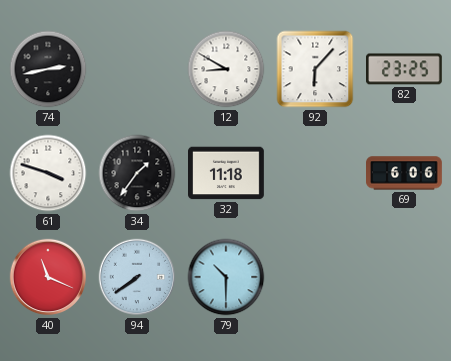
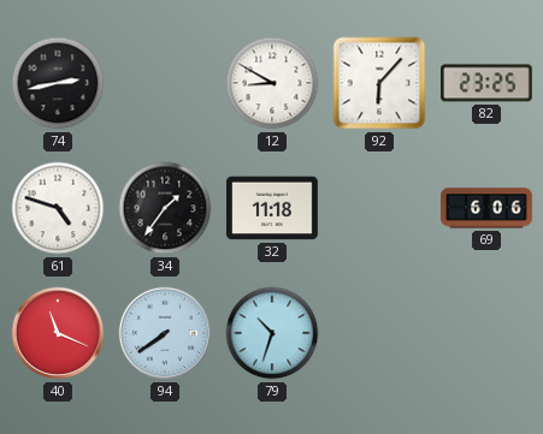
61: 3:48 -> 4:48
79: 10:30 -> 10:33
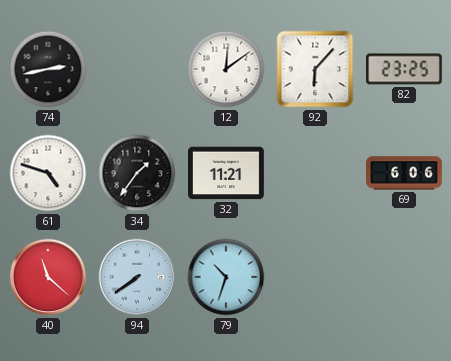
12: 8:50 -> 12:09
32: 11:18 -> 11:21
40: 11:19 -> 11:22
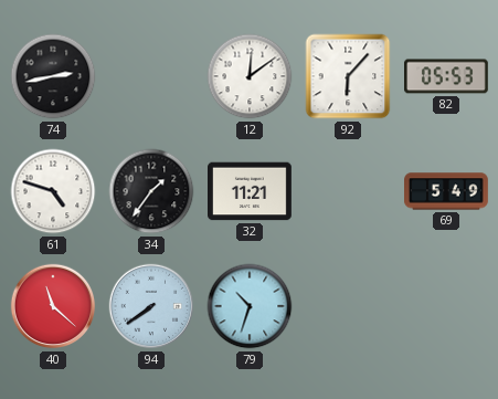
82: 23:25 -> 05:53
69: 6:06 -> 5:49
